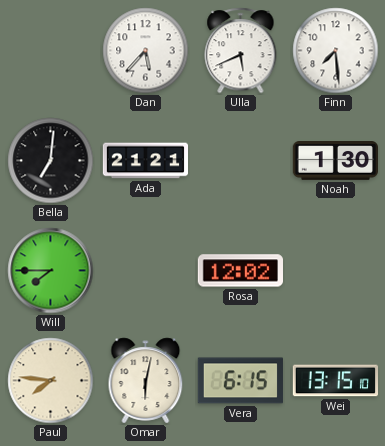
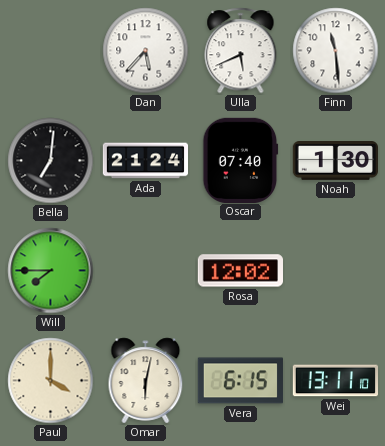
Finn: 7:29 -> 11:29
Ada: 21:21 -> 21:24
Oscar: none -> 07:40
Paul: 7:46 -> 4:00
Wei: 13:15 -> 13:11
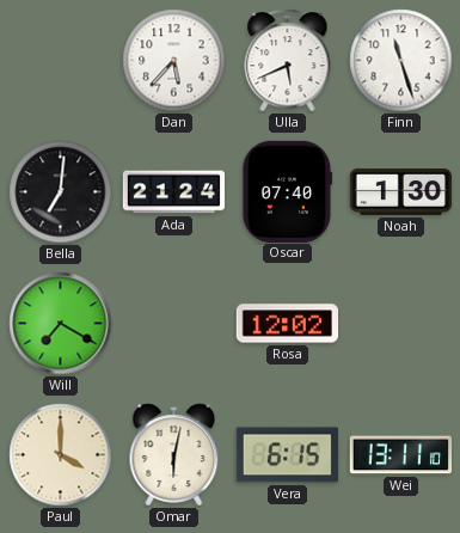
Finn: 11:29 -> 11:27
Will: 7:45 -> 7:20
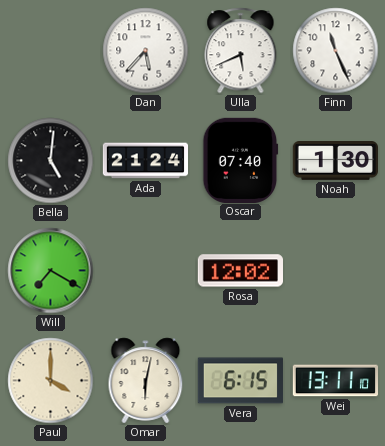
Finn: 11:27 -> 11:26
Bella: 7:01 -> 5:01
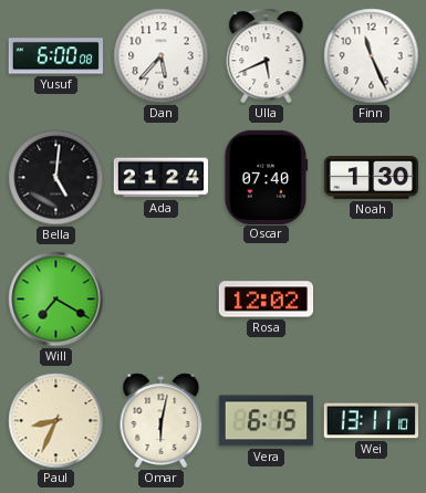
Yusuf: none -> 6:00
Paul: 4:00 -> 8:34
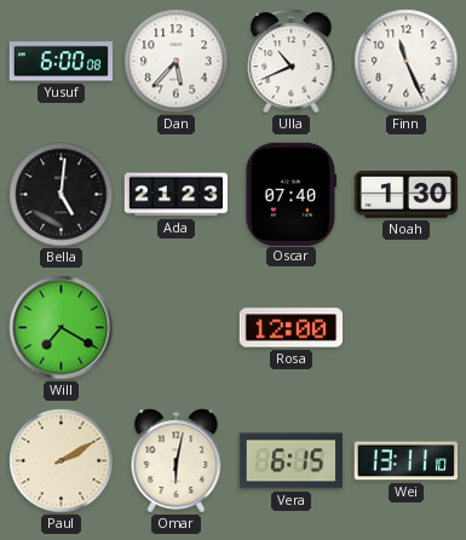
Ulla: 5:41 -> 10:41
Ada: 21:24 -> 21:23
Rosa: 12:02 -> 12:00
Paul: 8:34 -> 2:10
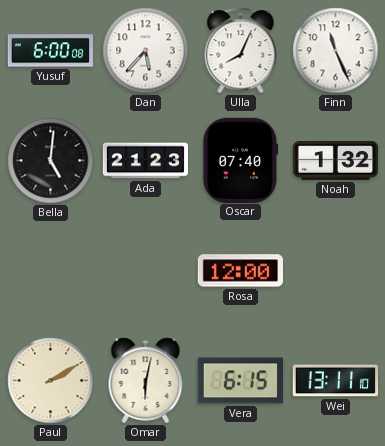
Ulla: 10:41 -> 8:04
Noah: 1:30 -> 1:32
Will: 7:20 -> none
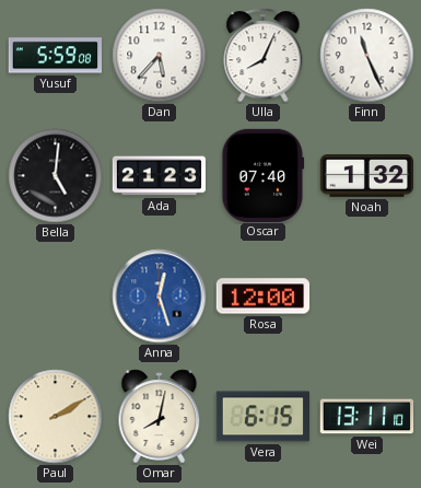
Yusuf: 6:00 -> 5:59
Anna: none -> 12:27
Omar: 6:02 -> 8:02
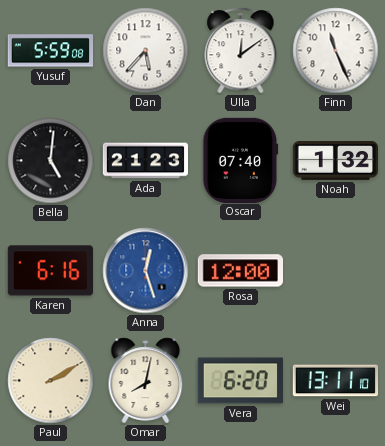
Ulla: 8:04 -> 12:09
Karen: none -> 6:16
Vera: 6:15 -> 6:20
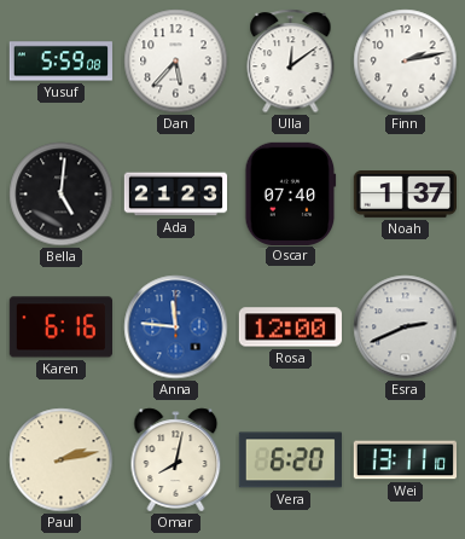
Finn: 11:26 -> 2:13
Noah: 1:32 -> 1:37
Anna: 12:27 -> 11:46
Esra: none -> 2:41
Paul: 2:10 -> 2:13
